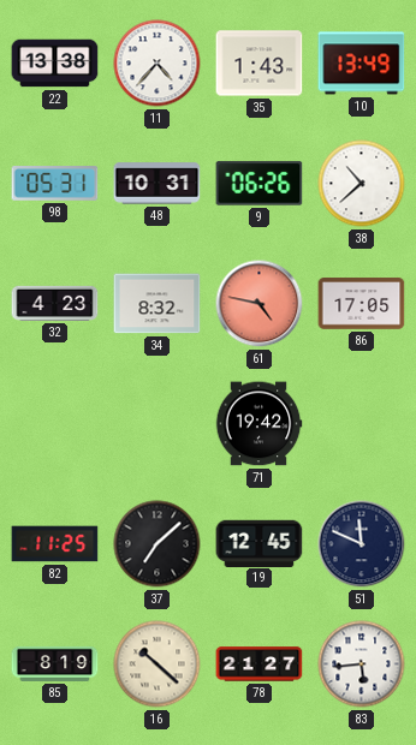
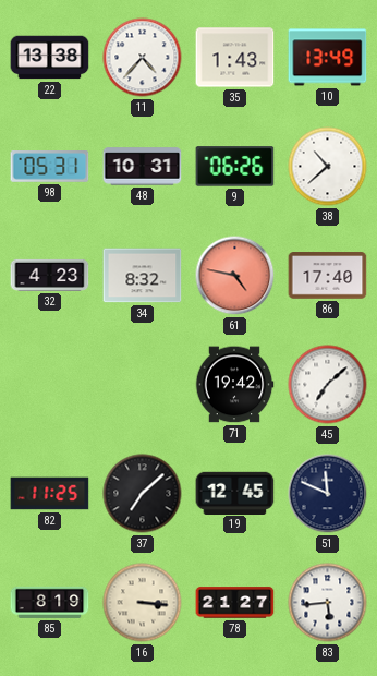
86: 17:05 -> 17:40
45: none -> 7:08
16: 10:22 -> 3:16
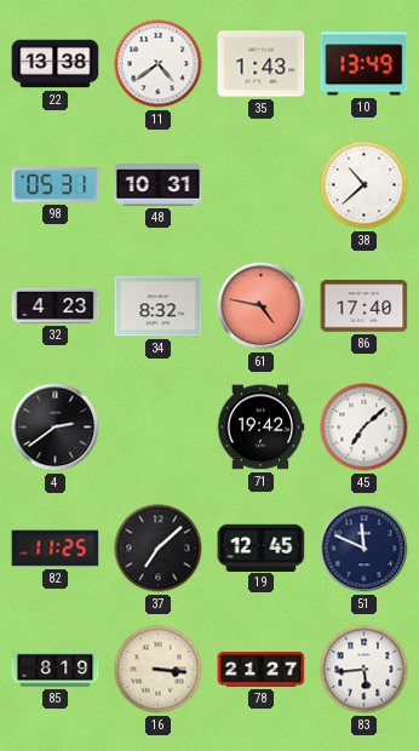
11: 4:37 -> 4:39
9: 06:26 -> none
4: none -> 2:39
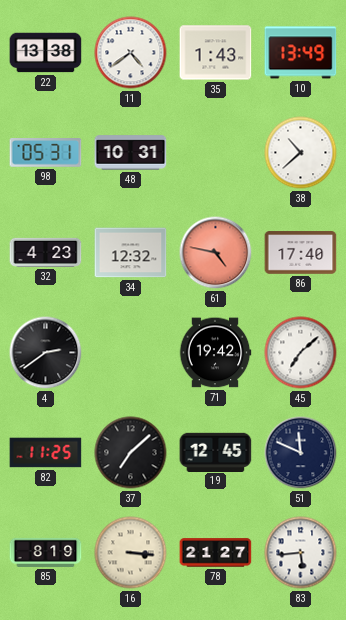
34: 8:32 -> 12:32
